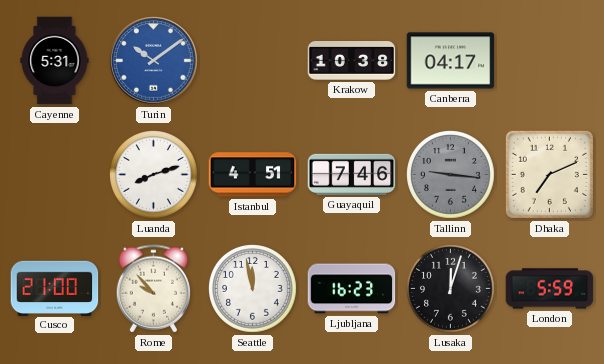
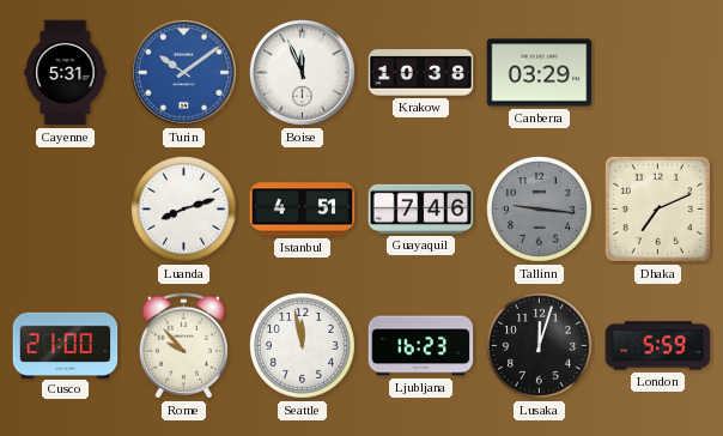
Boise: none -> 11:56
Canberra: 04:17 -> 03:29
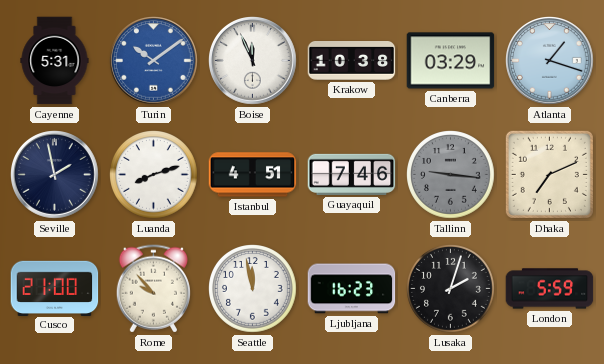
Atlanta: none -> 1:18
Seville: none -> 1:58
Lusaka: 12:03 -> 2:03
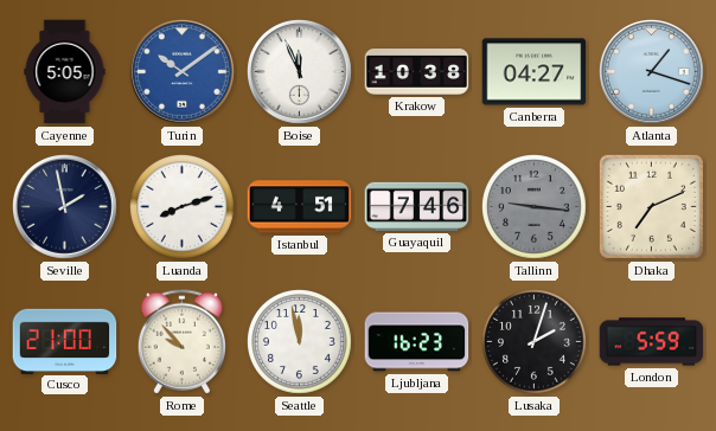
Cayenne: 5:31 -> 5:05
Canberra: 03:29 -> 04:27
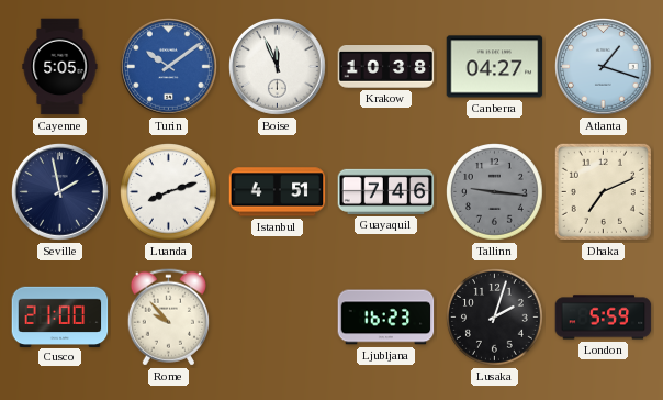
Seattle: 11:58 -> none
